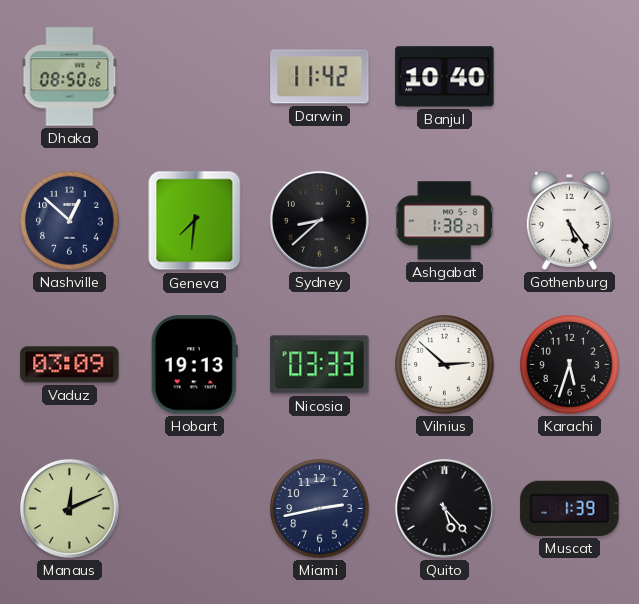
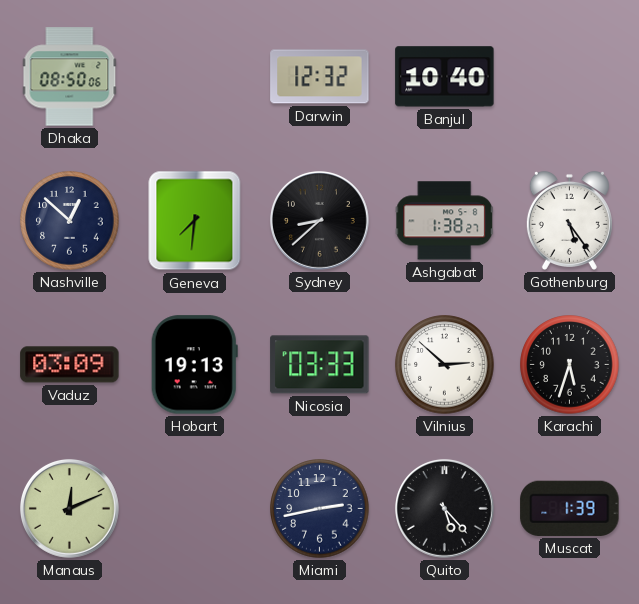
Darwin: 11:42 -> 12:32
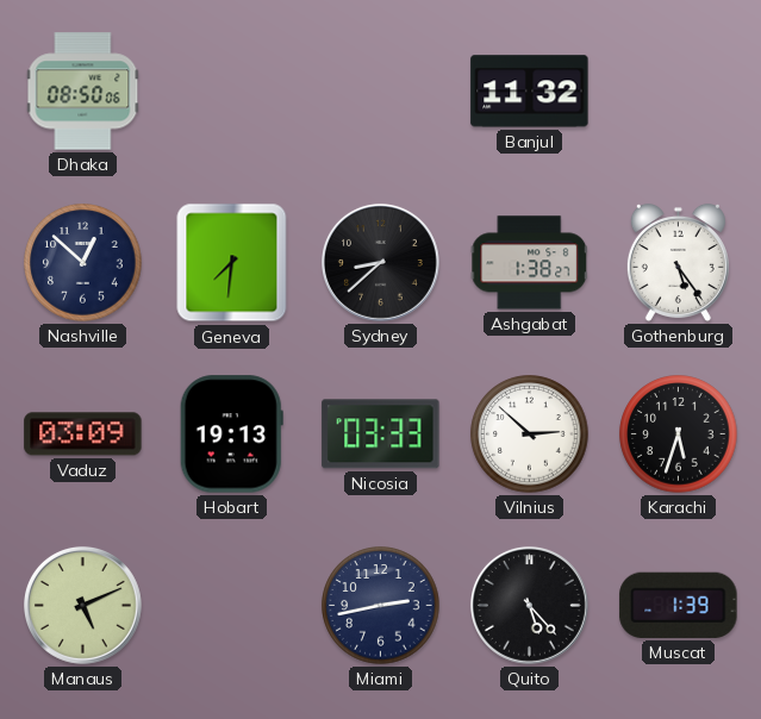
Darwin: 12:32 -> none
Banjul: 10:40 -> 11:32
Manaus: 12:11 -> 5:11
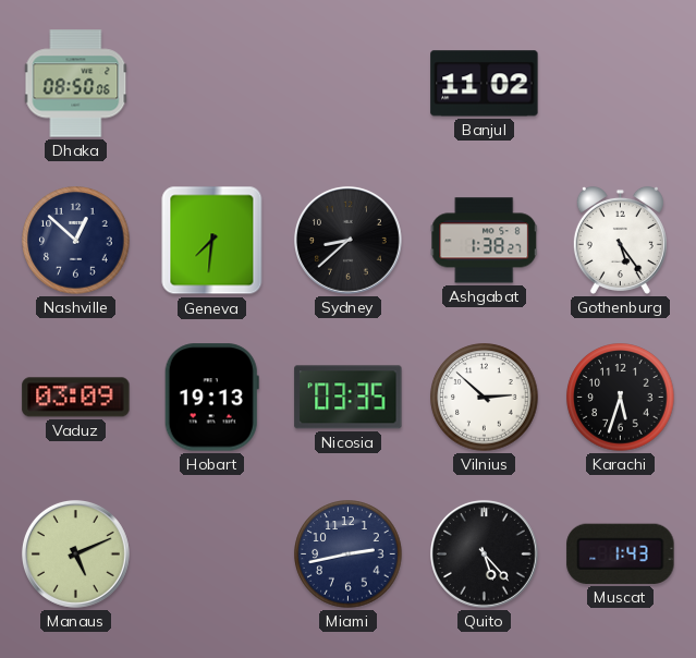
Banjul: 11:32 -> 11:02
Nicosia: 03:33 -> 03:35
Muscat: 1:39 -> 1:43
